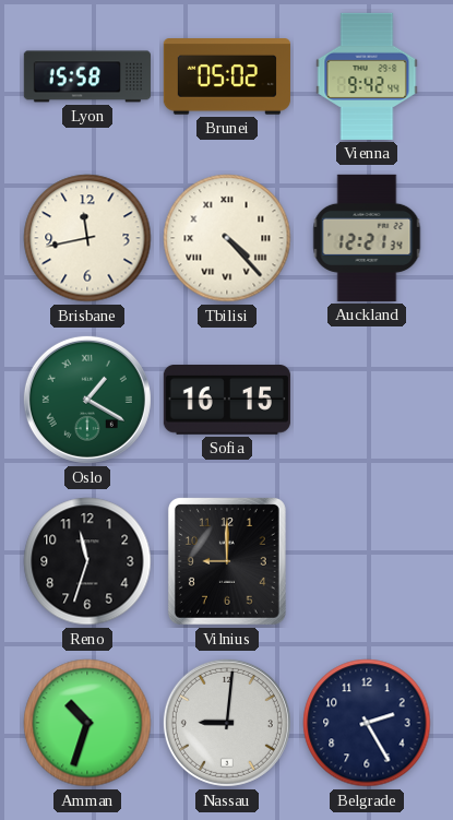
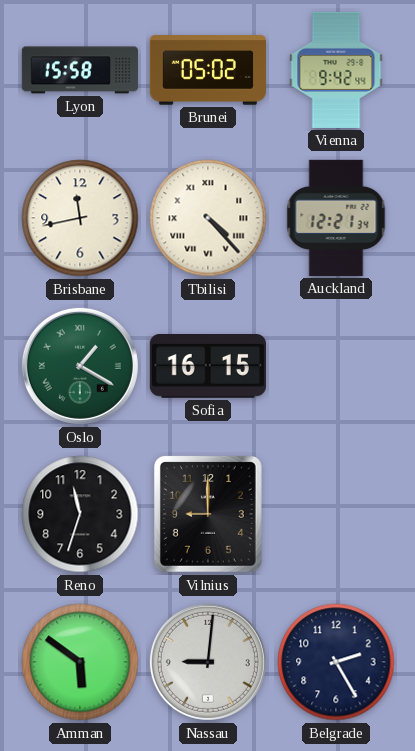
Amman: 10:33 -> 5:51
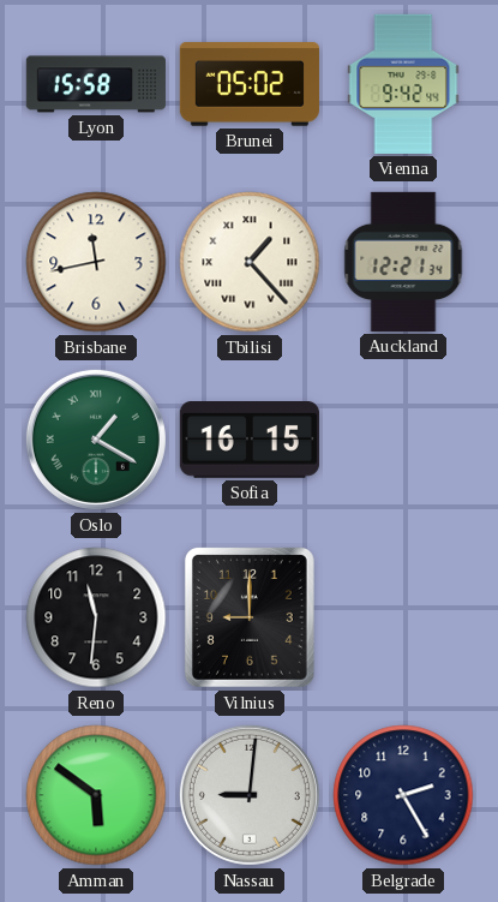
Tbilisi: 4:23 -> 1:23
Reno: 11:33 -> 11:31
